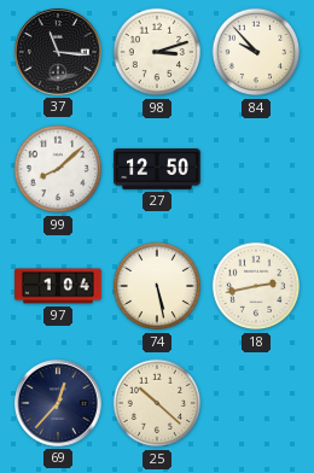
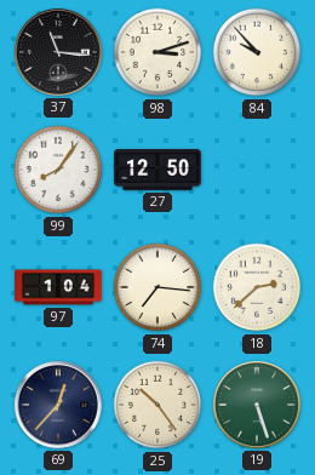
99: 8:08 -> 8:06
74: 5:28 -> 7:16
18: 2:43 -> 2:38
25: 10:22 -> 10:24
19: none -> 5:27
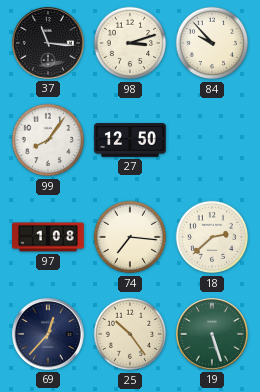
97: 1:04 -> 1:08
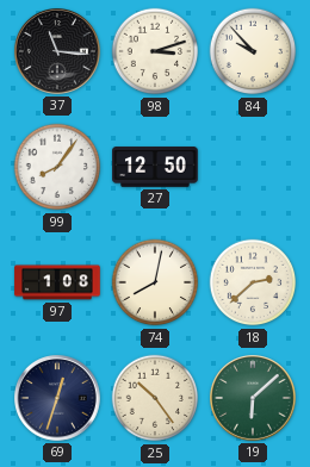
74: 7:16 -> 8:02
69: 12:37 -> 12:33
19: 5:27 -> 6:08
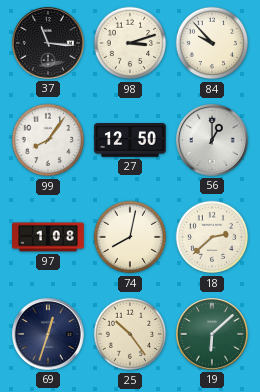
56: none -> 1:00
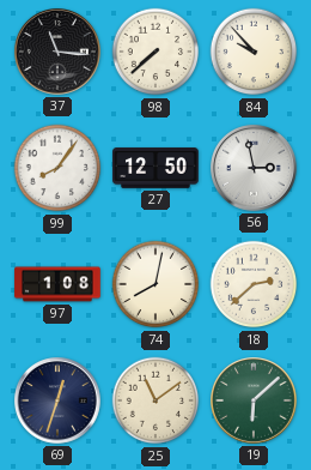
98: 3:12 -> 7:38
56: 1:00 -> 2:58
25: 10:24 -> 11:09
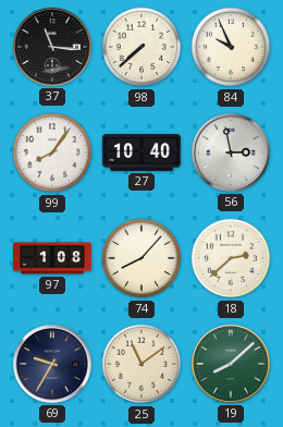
84: 9:53 -> 9:56
27: 12:50 -> 10:40
74: 8:02 -> 8:07
69: 12:33 -> 9:35
19: 6:08 -> 8:08
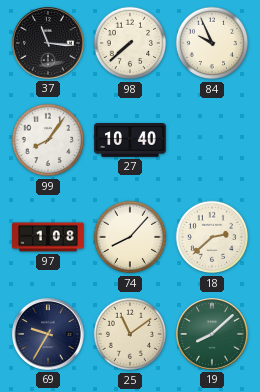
56: 2:58 -> none
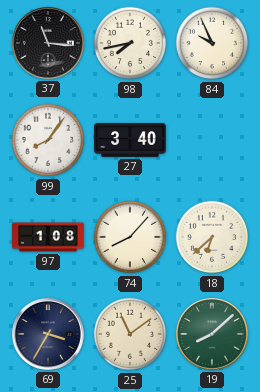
98: 7:38 -> 7:43
27: 10:40 -> 3:40
18: 2:38 -> 6:38
69: 9:35 -> 3:35
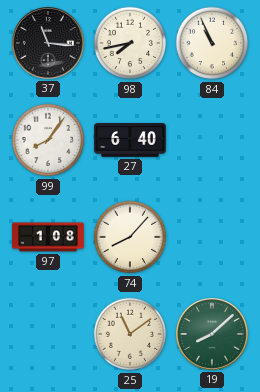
84: 9:56 -> 10:56
27: 3:40 -> 6:40
18: 6:38 -> none
69: 3:35 -> none
